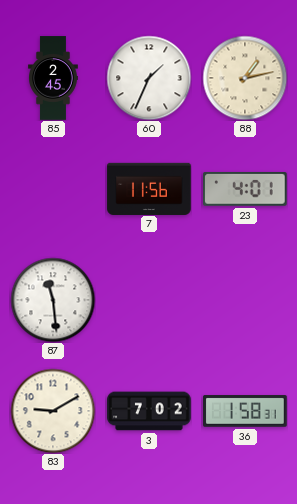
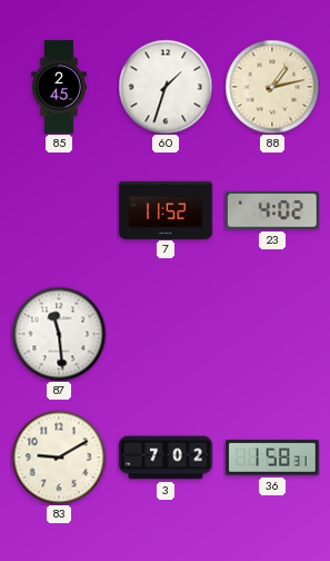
60: 1:34 -> 1:33
7: 11:56 -> 11:52
23: 4:01 -> 4:02
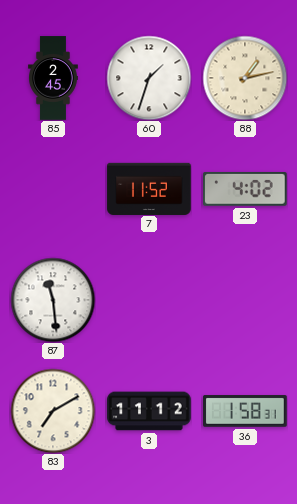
83: 9:10 -> 7:10
3: 7:02 -> 11:12
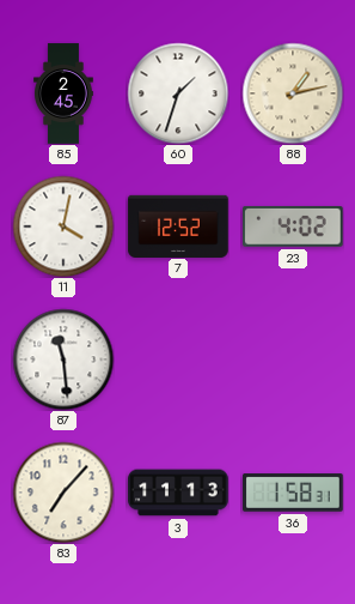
11: none -> 4:02
7: 11:52 -> 12:52
83: 7:10 -> 7:07
3: 11:12 -> 11:13
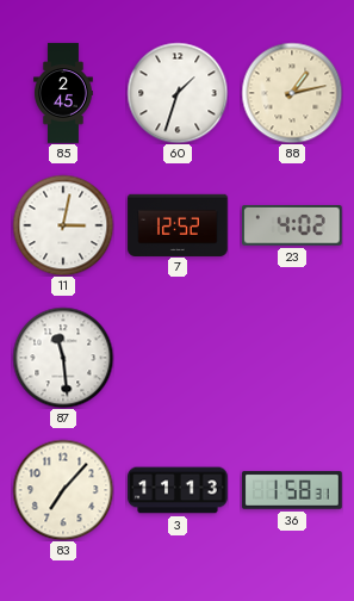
11: 4:02 -> 3:02
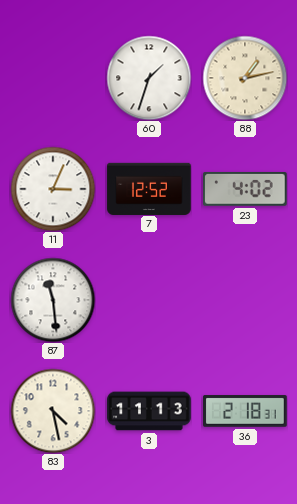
85: 2:45 -> none
11: 3:02 -> 3:04
83: 7:07 -> 4:28
36: 1:58 -> 2:18
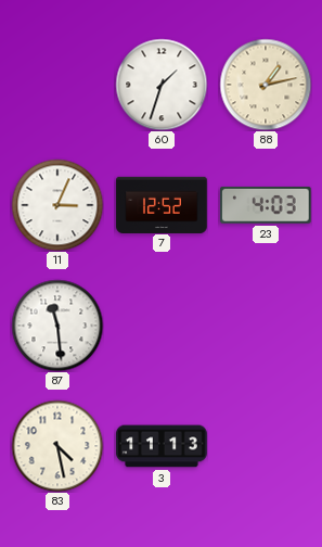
23: 4:02 -> 4:03
36: 2:18 -> none
